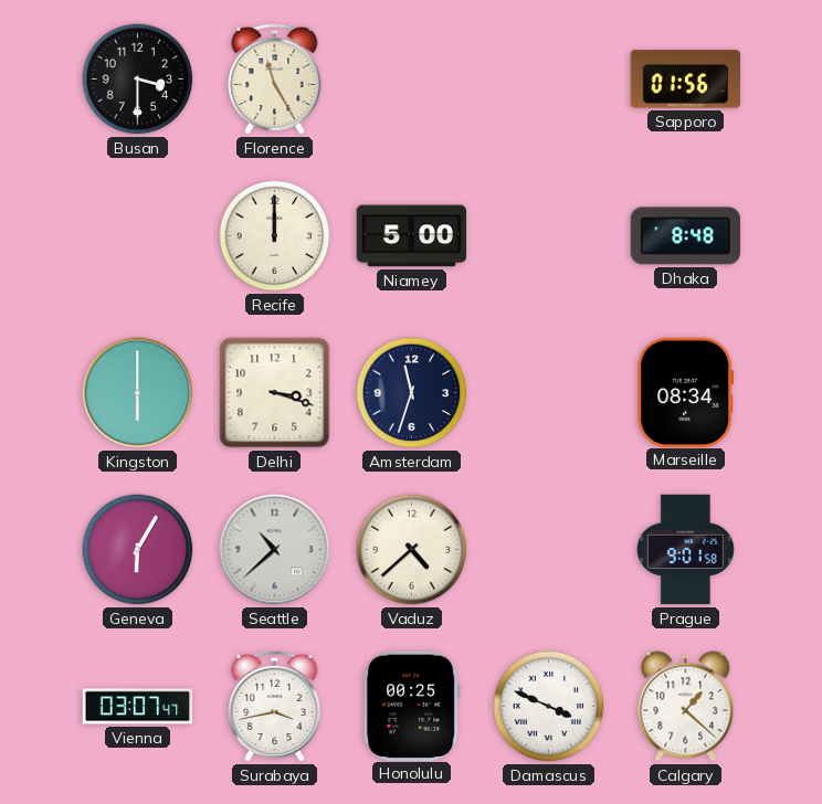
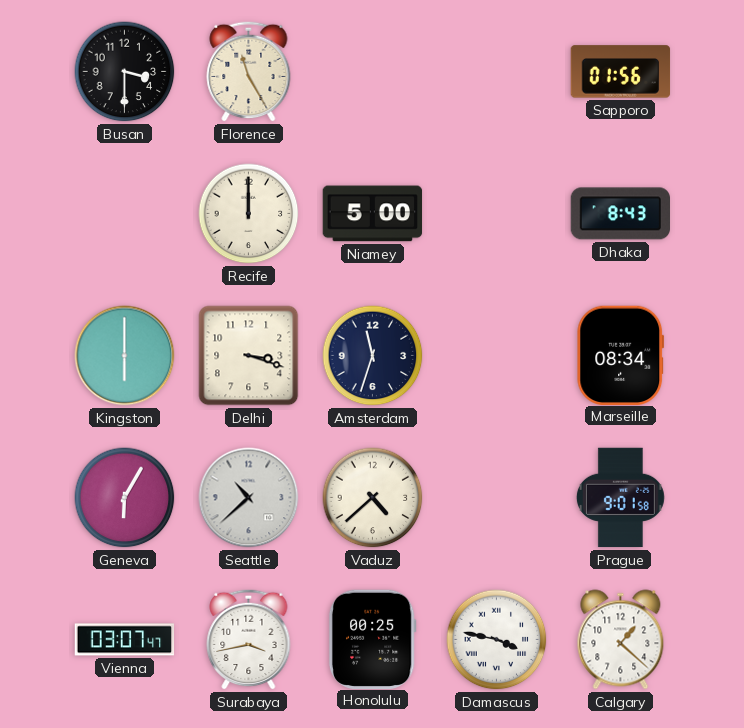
Dhaka: 8:48 -> 8:43
Damascus: 3:49 -> 3:47
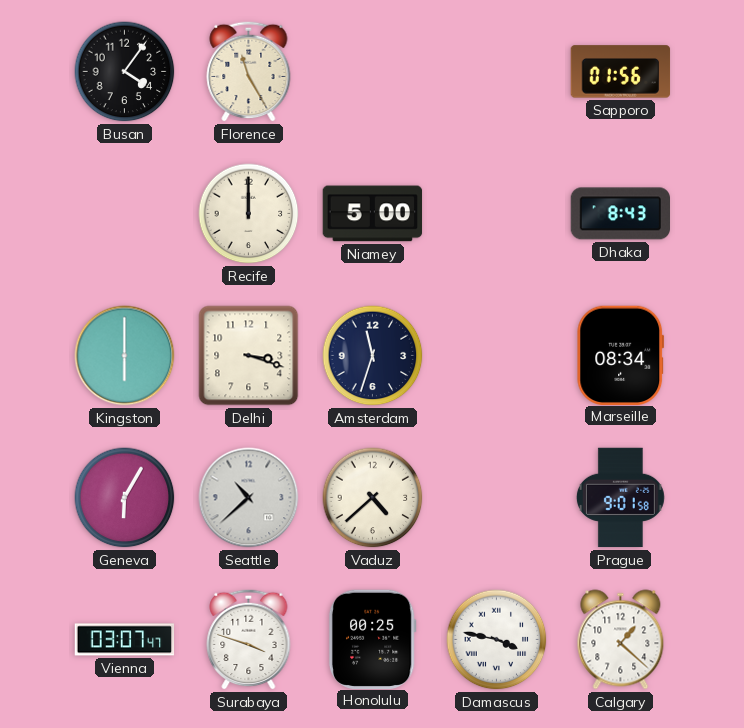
Busan: 3:30 -> 4:06
Surabaya: 3:43 -> 3:48
